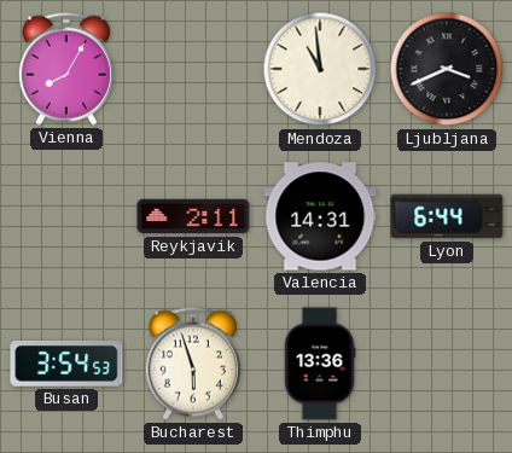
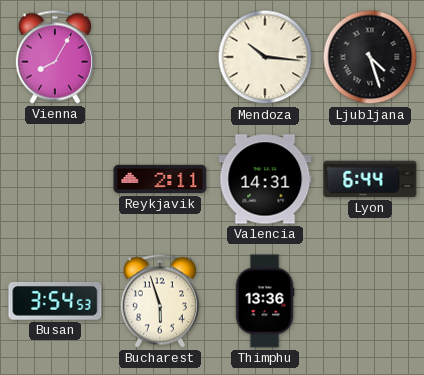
Mendoza: 10:59 -> 10:16
Ljubljana: 3:41 -> 4:27
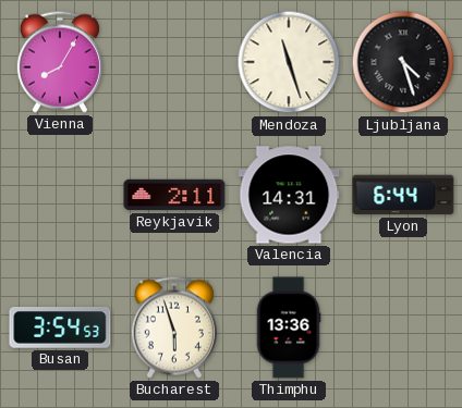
Mendoza: 10:16 -> 11:27
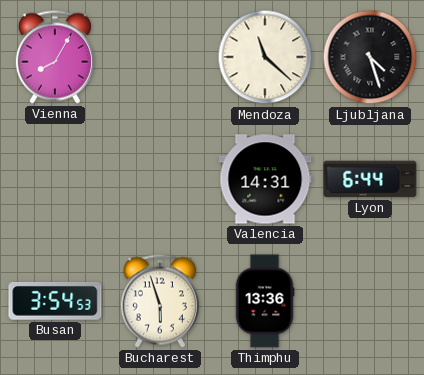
Mendoza: 11:27 -> 11:22
Reykjavik: 2:11 -> none
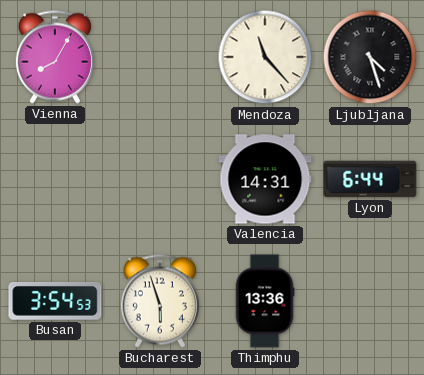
Mendoza: 11:22 -> 11:23
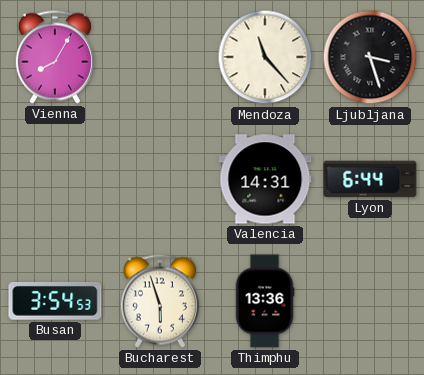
Ljubljana: 4:27 -> 3:27
